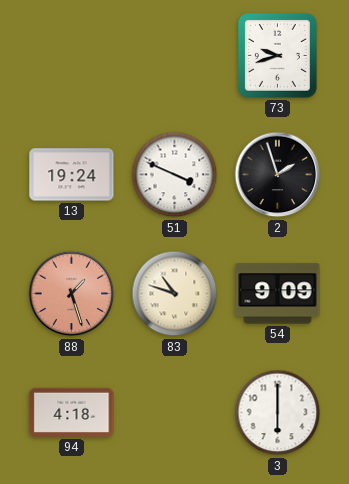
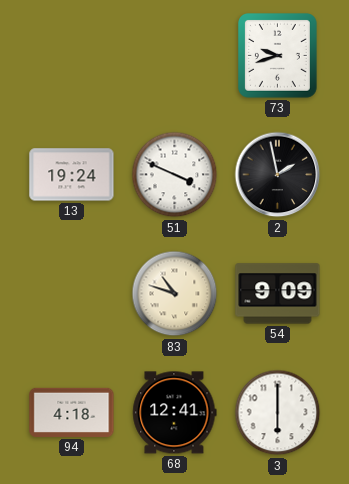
2: 1:57 -> 1:58
88: 1:27 -> none
68: none -> 12:41
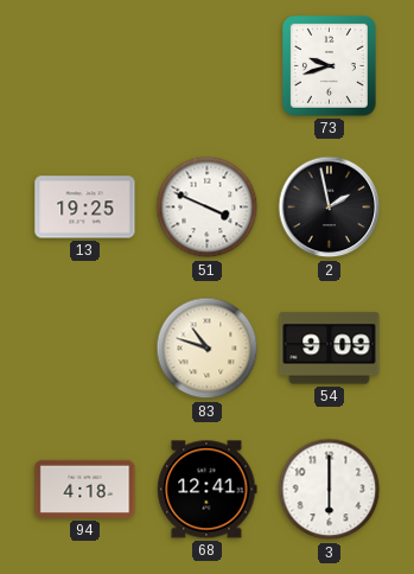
13: 19:24 -> 19:25
